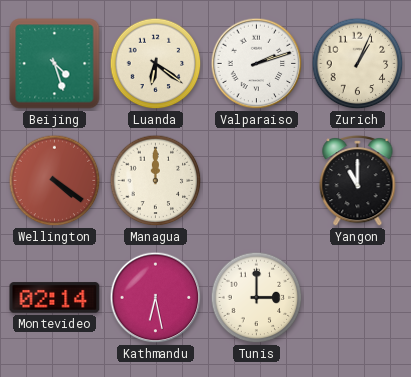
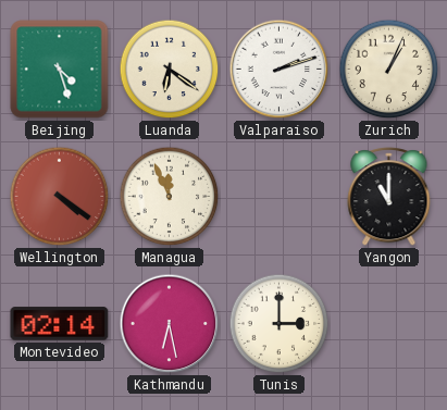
Managua: 12:00 -> 11:56
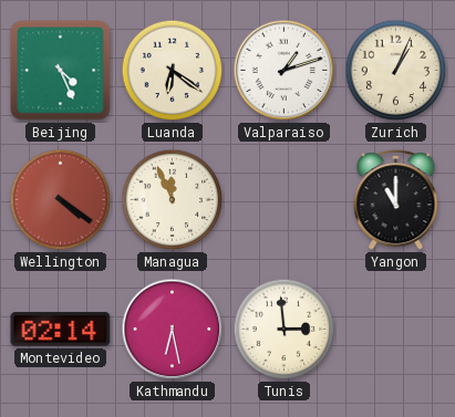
Beijing: 4:27 -> 4:26
Valparaiso: 2:12 -> 1:12
Tunis: 3:00 -> 2:59
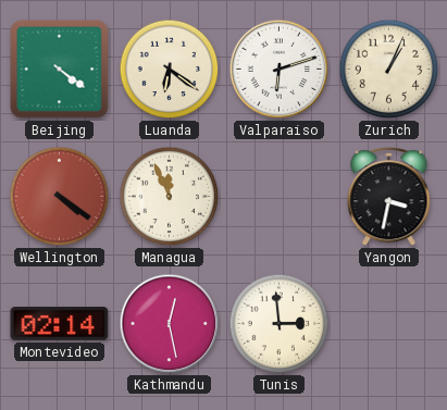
Beijing: 4:26 -> 4:21
Valparaiso: 1:12 -> 6:12
Yangon: 11:00 -> 3:32
Kathmandu: 6:28 -> 12:28
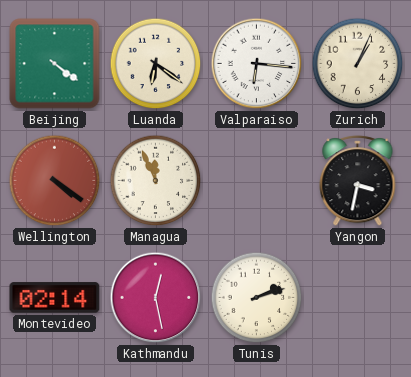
Valparaiso: 6:12 -> 6:16
Tunis: 2:59 -> 2:12
